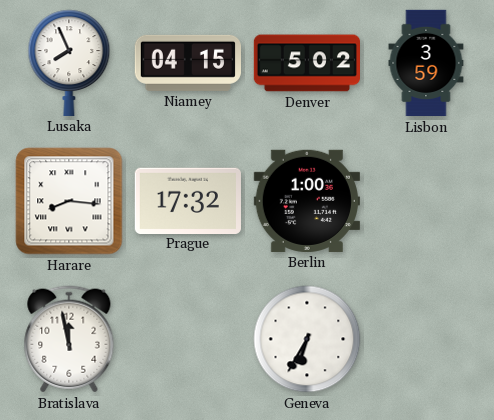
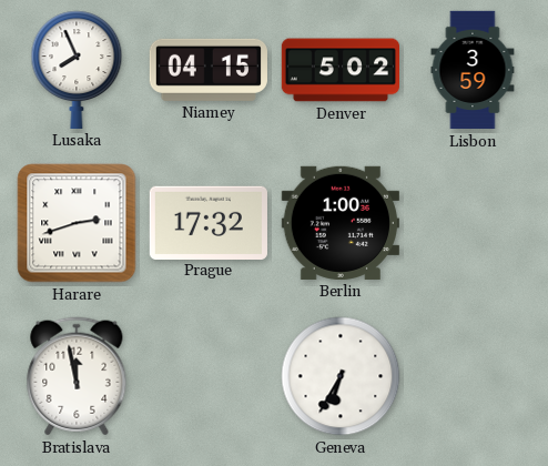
Harare: 8:16 -> 2:42
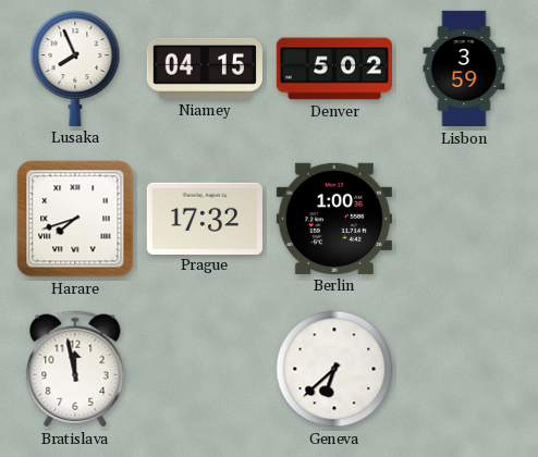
Harare: 2:42 -> 7:42
Geneva: 6:35 -> 6:38
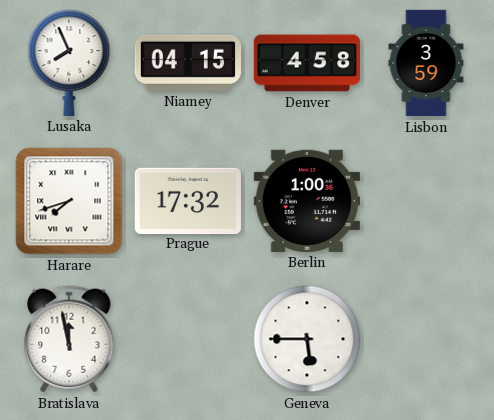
Denver: 5:02 -> 4:58
Geneva: 6:38 -> 5:45
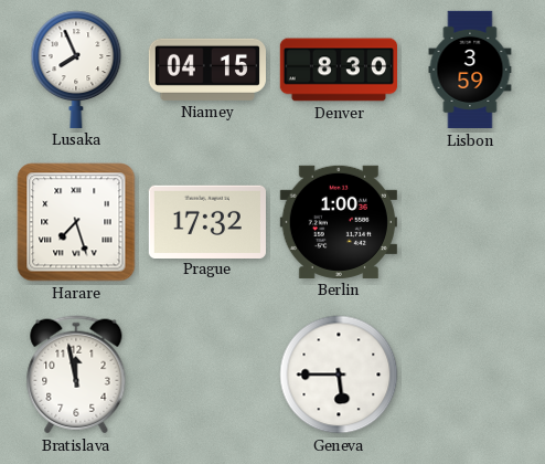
Denver: 4:58 -> 8:30
Harare: 7:42 -> 7:27
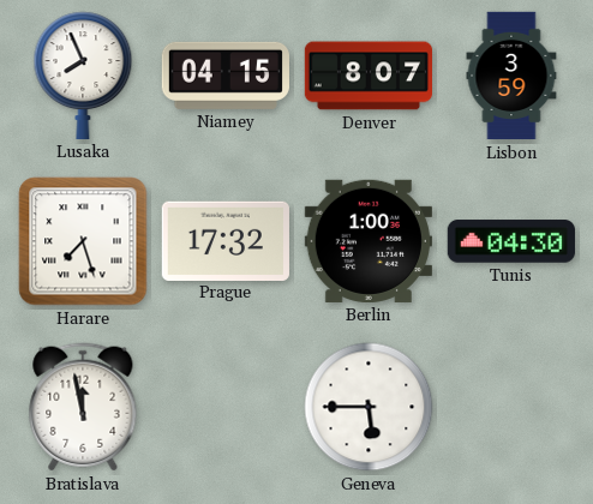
Denver: 8:30 -> 8:07
Tunis: none -> 04:30
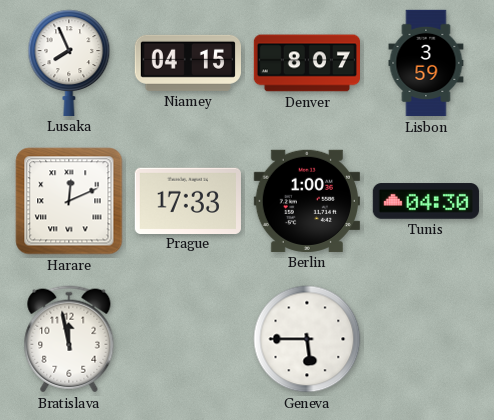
Harare: 7:27 -> 12:11
Prague: 17:32 -> 17:33
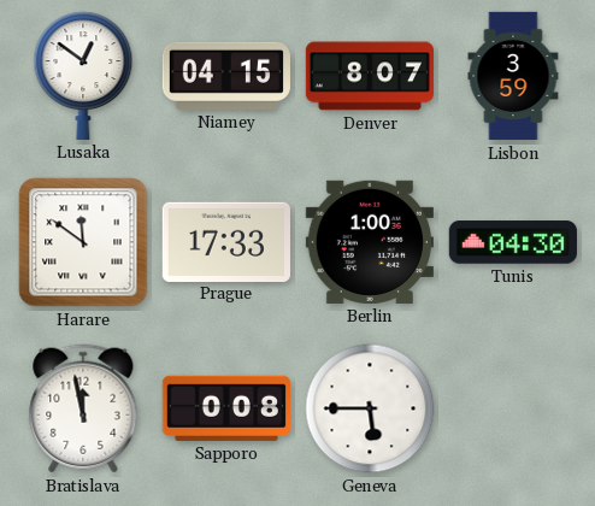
Lusaka: 7:56 -> 12:51
Harare: 12:11 -> 11:51
Sapporo: none -> 0:08
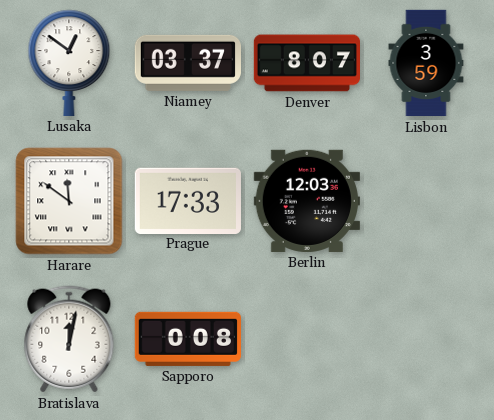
Niamey: 04:15 -> 03:37
Berlin: 1:00 -> 12:03
Tunis: 04:30 -> none
Bratislava: 11:58 -> 12:02
Geneva: 5:45 -> none
